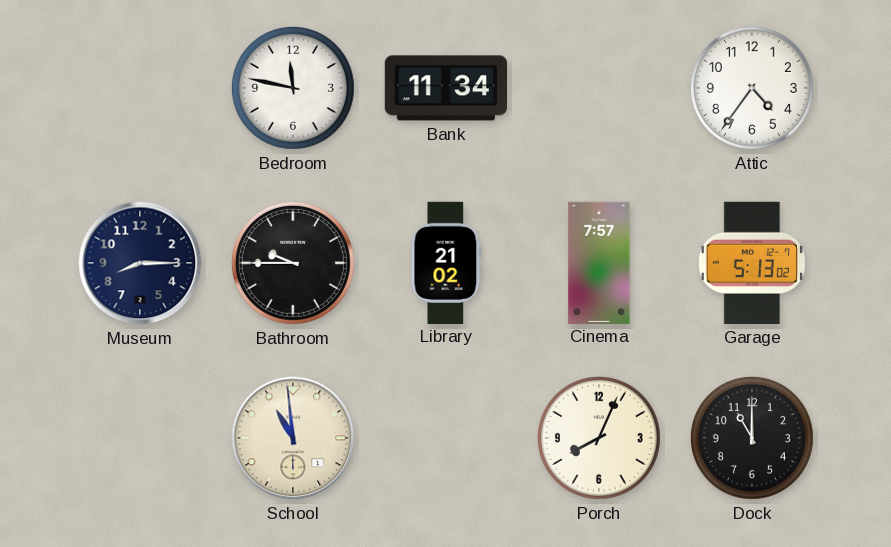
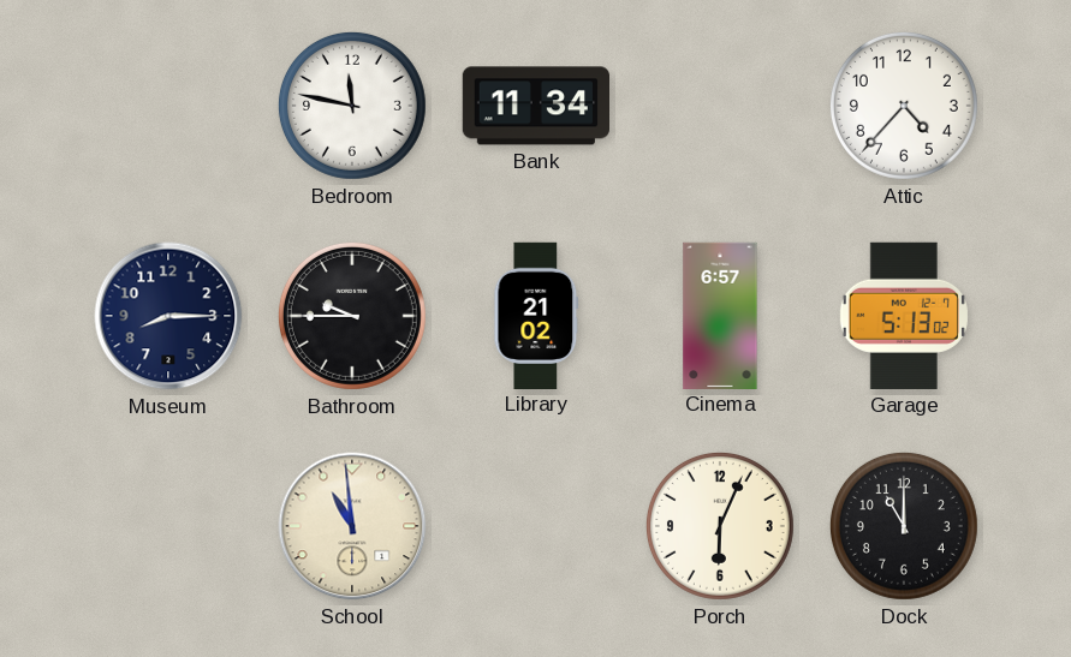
Attic: 4:36 -> 4:37
Cinema: 7:57 -> 6:57
Porch: 8:04 -> 6:04
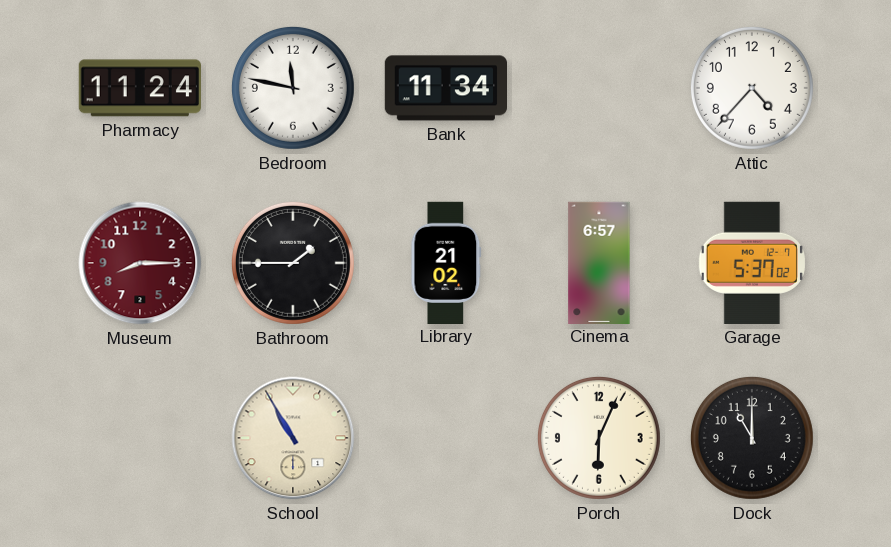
Pharmacy: none -> 11:24
Museum dial: navy -> burgundy
Bathroom: 9:45 -> 1:45
Garage: 5:13 -> 5:37
School: 10:59 -> 10:55
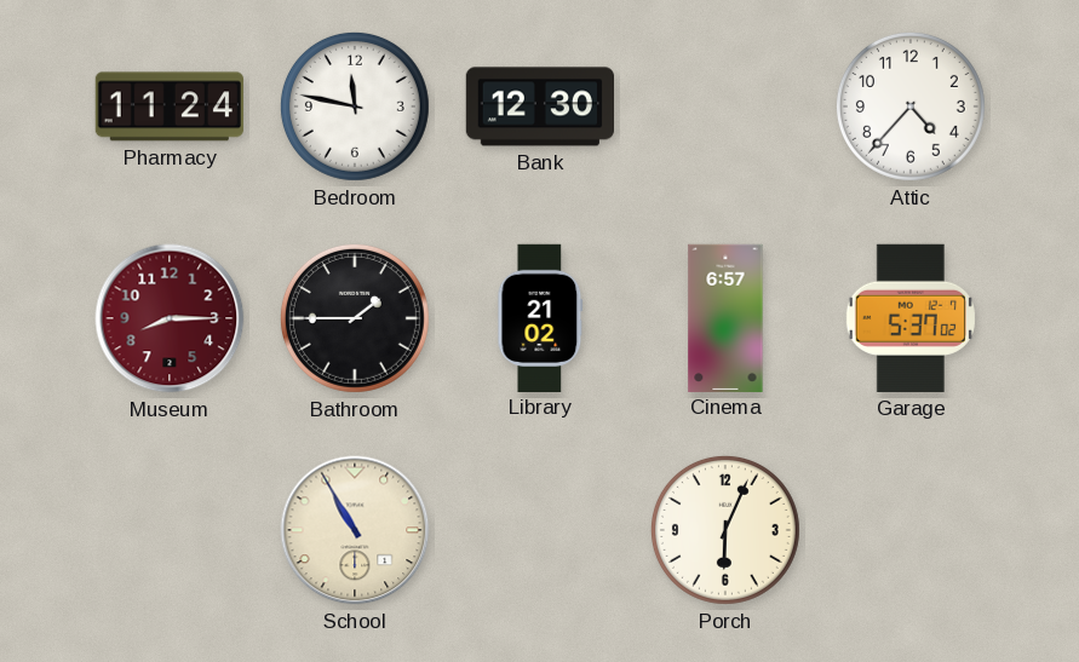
Bank: 11:34 -> 12:30
Dock: 11:00 -> none
